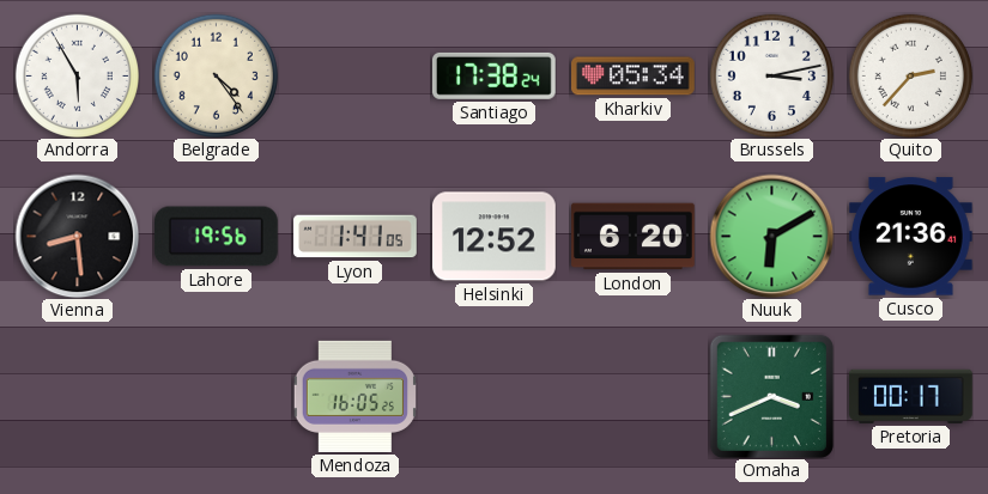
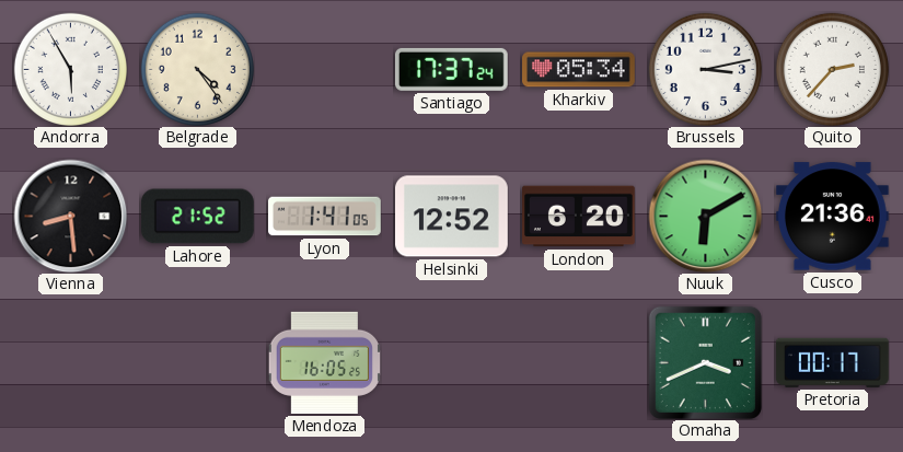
Santiago: 17:38 -> 17:37
Lahore: 19:56 -> 21:52
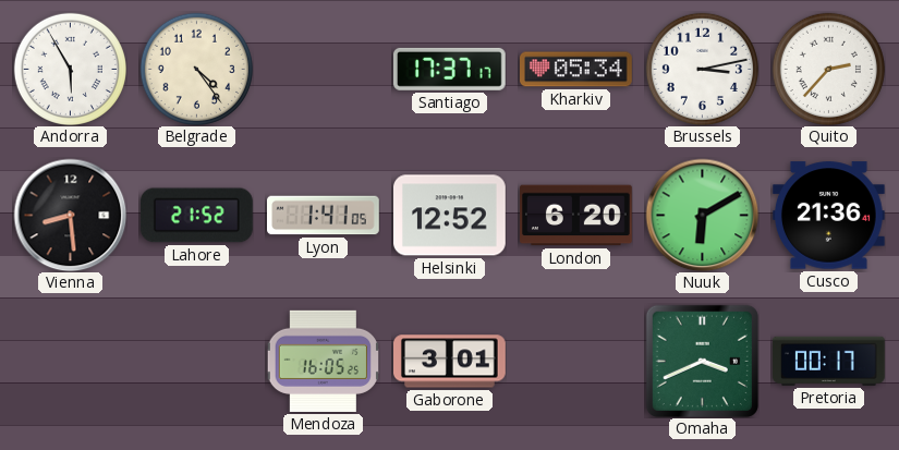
Santiago: 17:37:24 -> 17:37:17
Gaborone: none -> 3:01
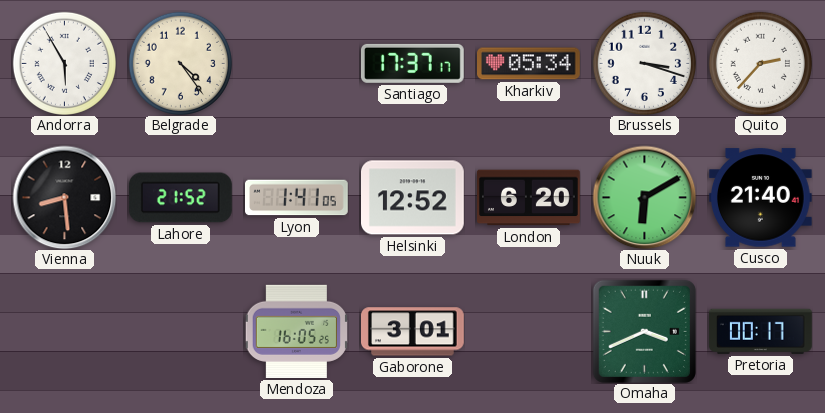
Brussels: 3:13 -> 3:18
Cusco: 21:36 -> 21:40
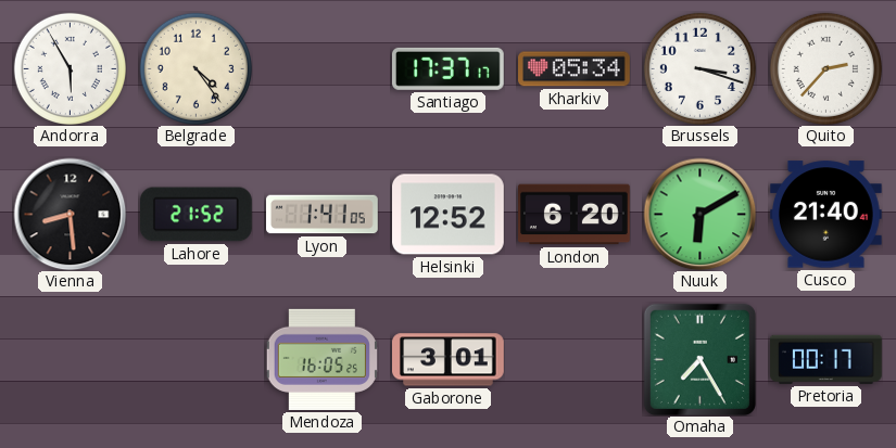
Omaha: 3:41 -> 7:25
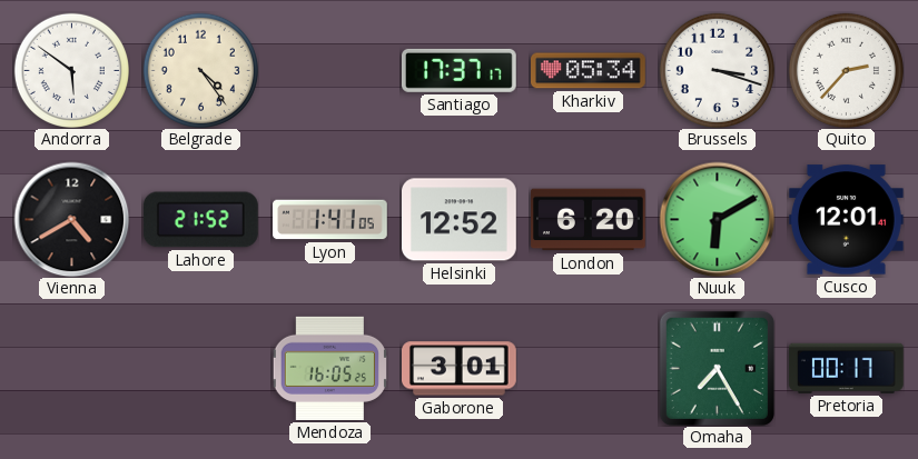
Andorra: 5:55 -> 5:51
Vienna: 8:29 -> 4:40
Cusco: 21:40 -> 12:01
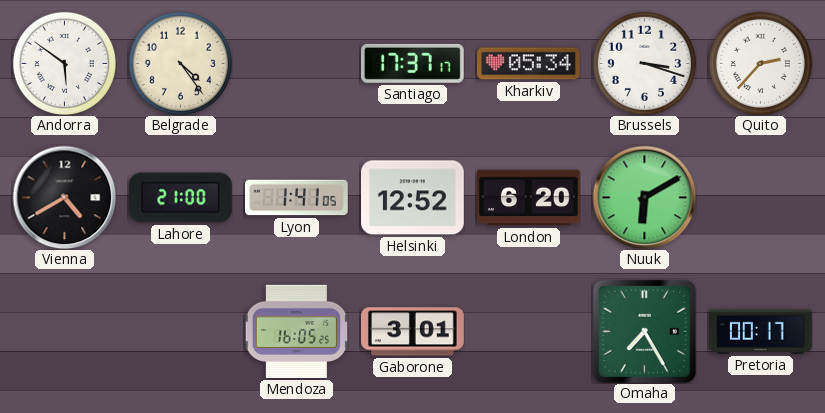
Lahore: 21:52 -> 21:00
Cusco: 12:01 -> none
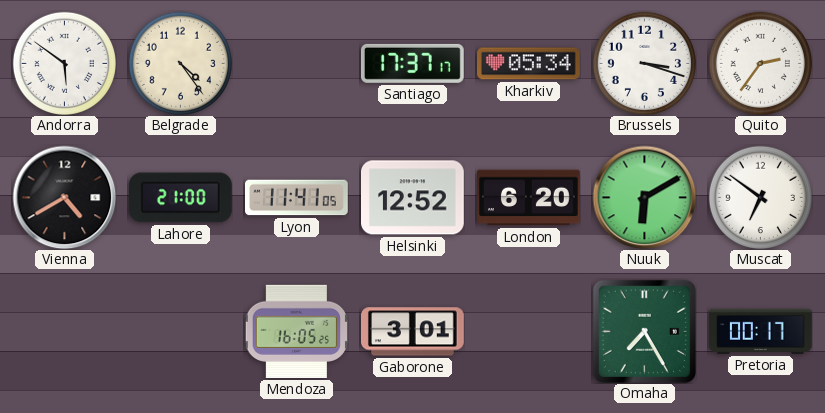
Quito: 2:37 -> 2:36
Lyon: 1:41 -> 11:41
Muscat: none -> 6:51
